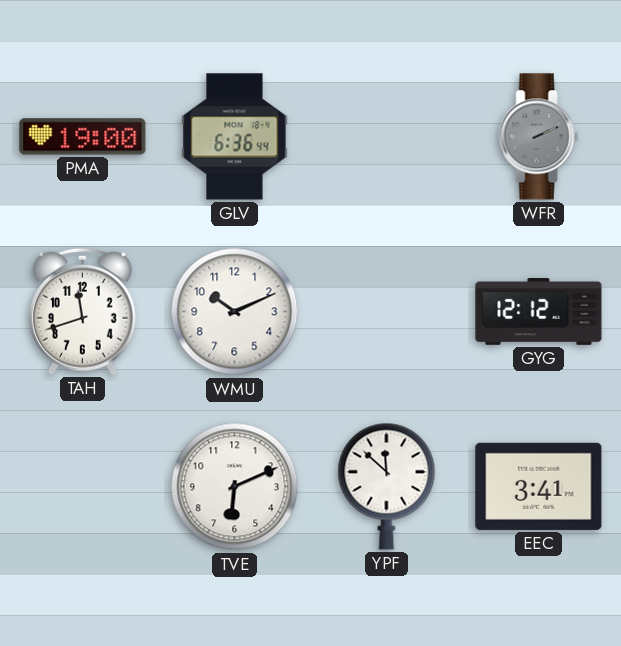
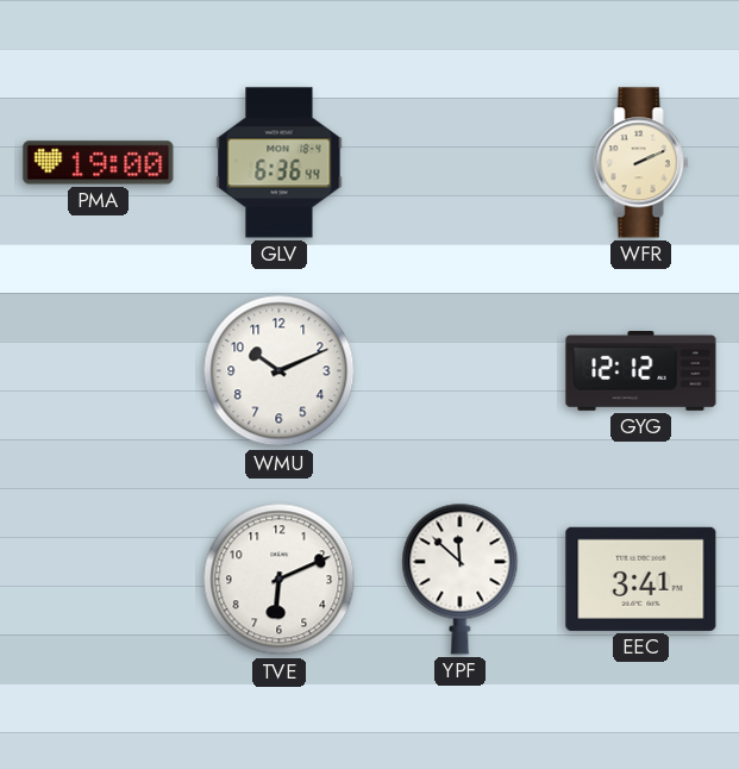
WFR dial: grey -> cream
TAH: 11:42 -> none
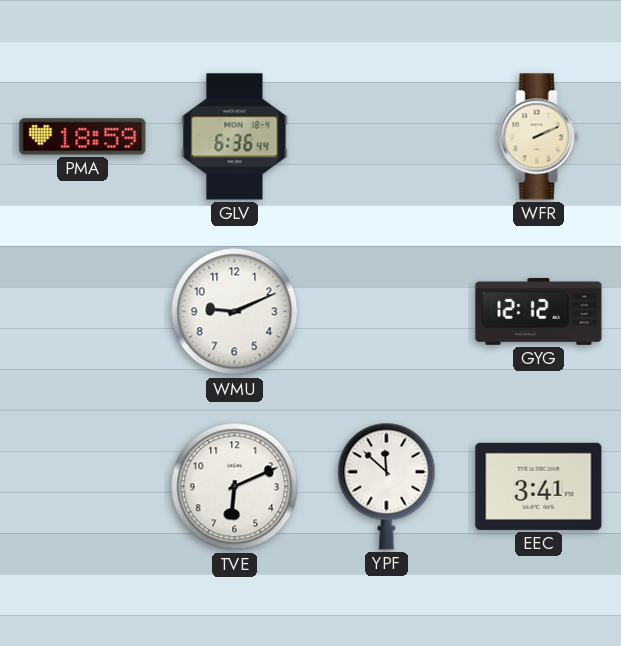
PMA: 19:00 -> 18:59
WMU: 10:11 -> 9:11
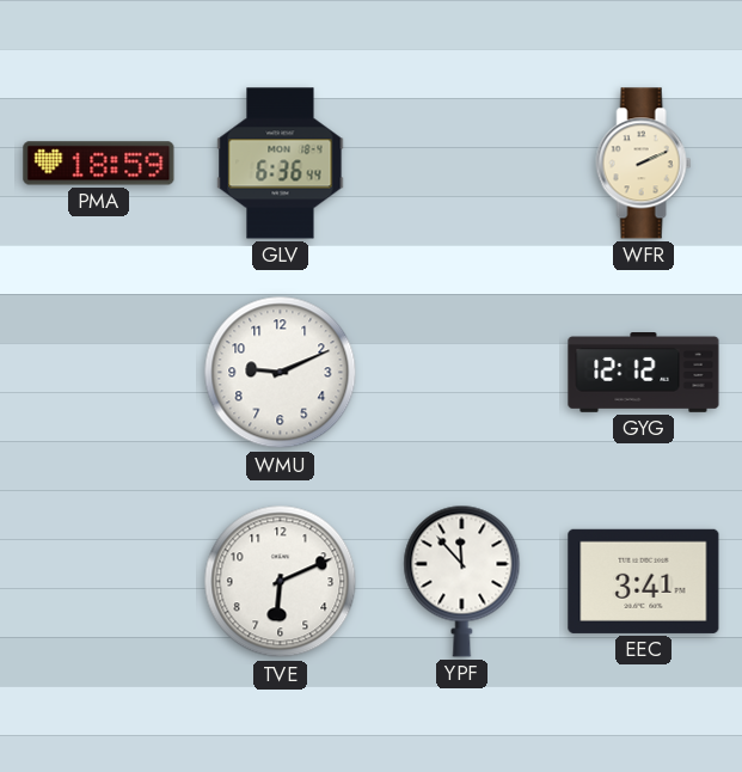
YPF: 11:52 -> 11:53
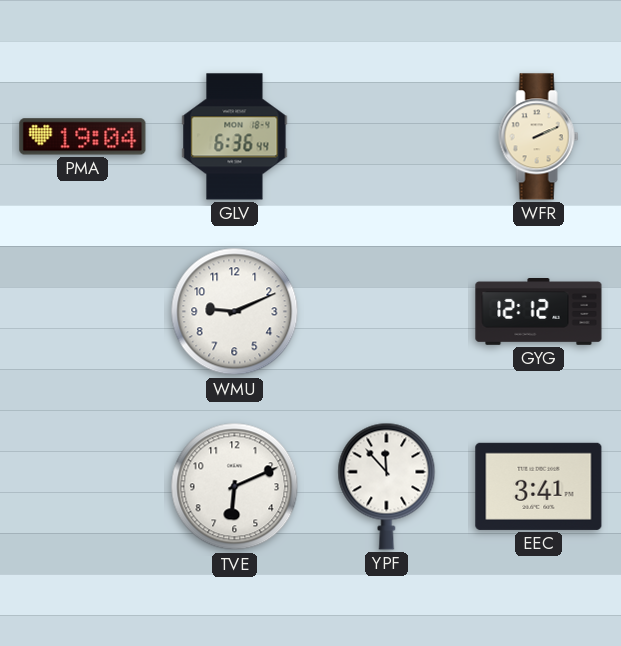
PMA: 18:59 -> 19:04
